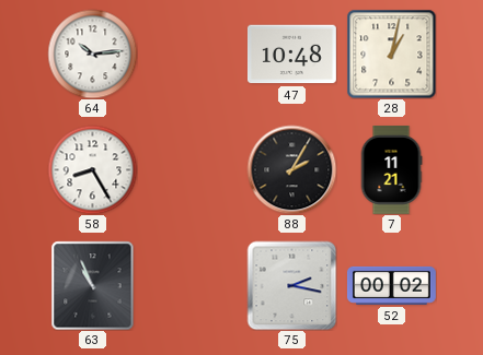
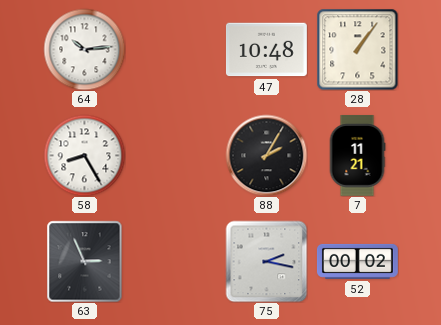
28: 1:02 -> 1:06
63: 10:56 -> 2:56
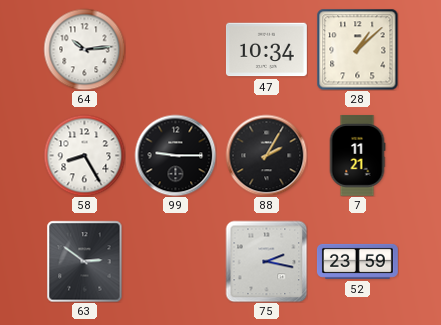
47: 10:48 -> 10:34
28: 1:06 -> 1:08
99: none -> 9:15
63: 2:56 -> 2:51
52: 00:02 -> 23:59
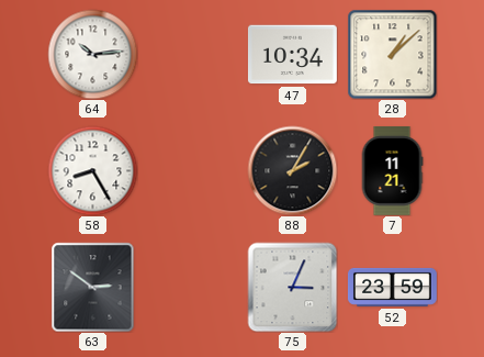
99: 9:15 -> none
75: 2:17 -> 3:04
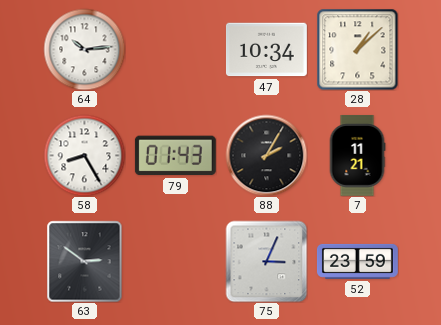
79: none -> 01:43
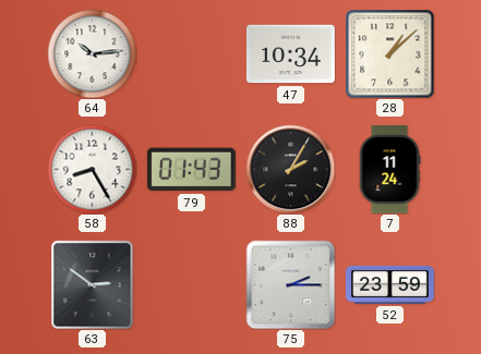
7: 11:21 -> 11:24
75: 3:04 -> 2:15
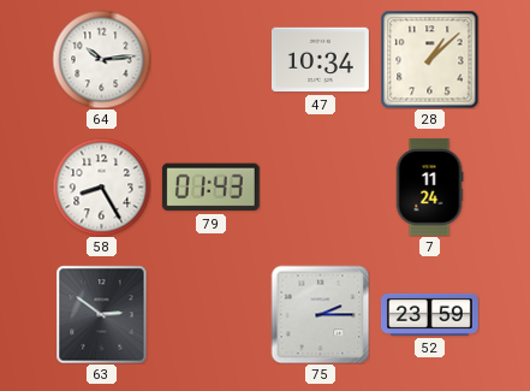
88: 2:05 -> none
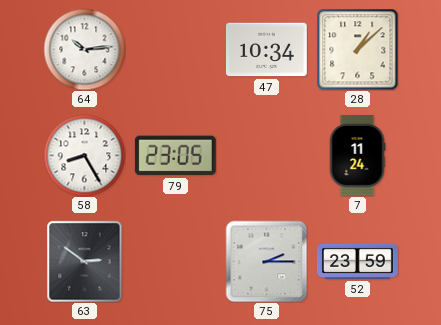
79: 01:43 -> 23:05
